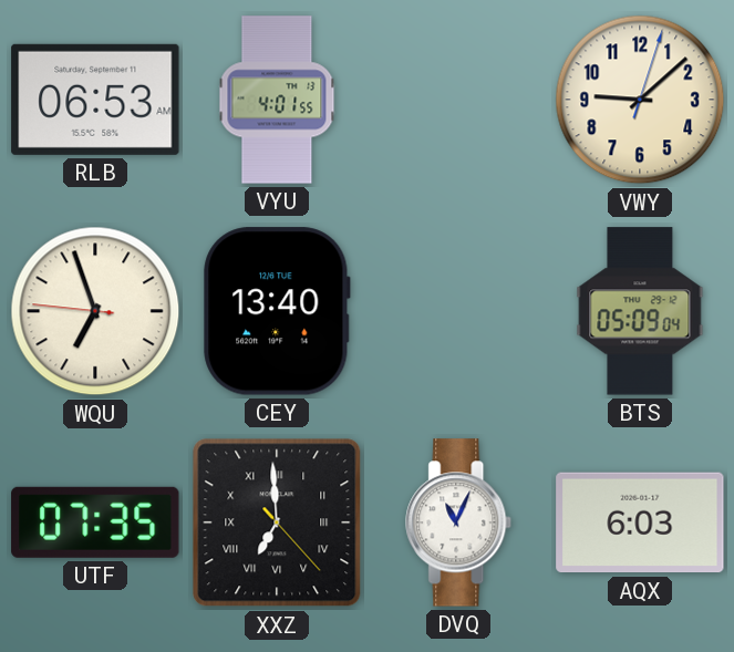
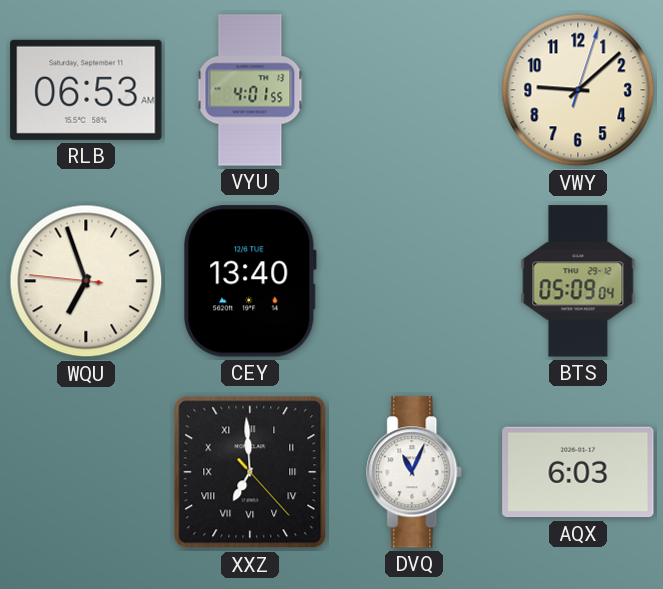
UTF: 07:35 -> none
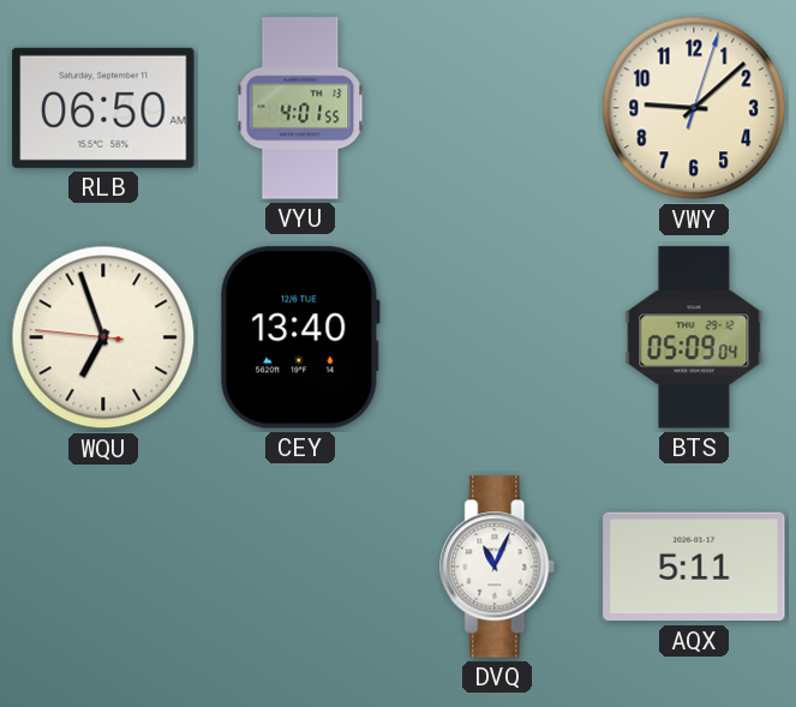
RLB: 06:53 -> 06:50
XXZ: 6:59 -> none
AQX: 6:03 -> 5:11
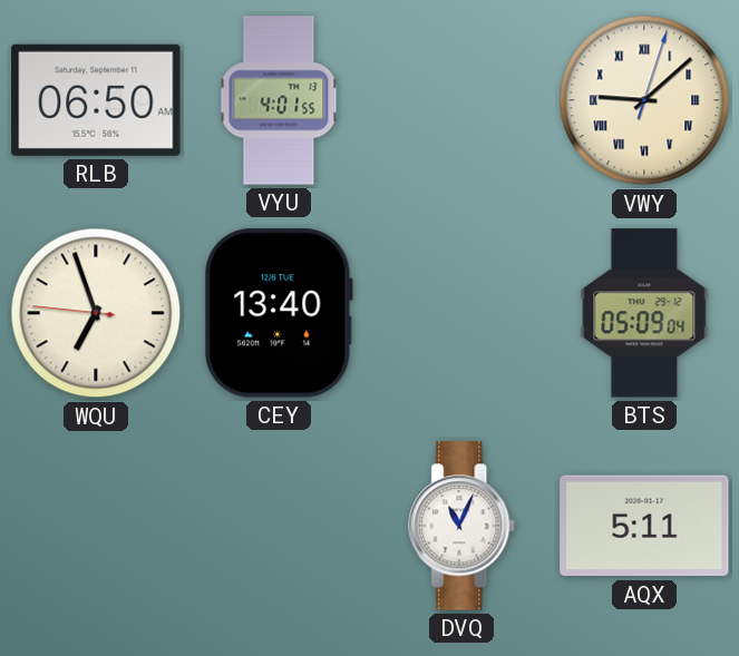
VWY numerals: Arabic -> Roman
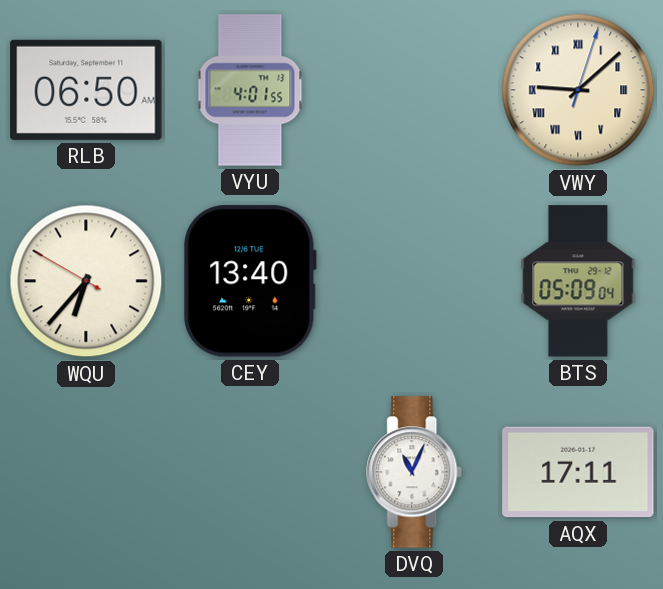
WQU: 6:56 -> 6:36
AQX: 5:11 -> 17:11
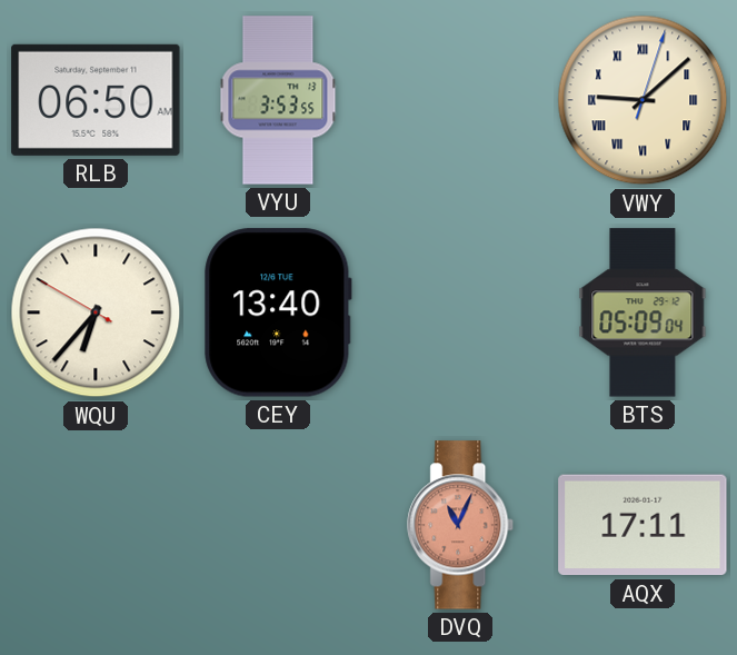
VYU: 4:01 -> 3:53
DVQ dial: white -> salmon
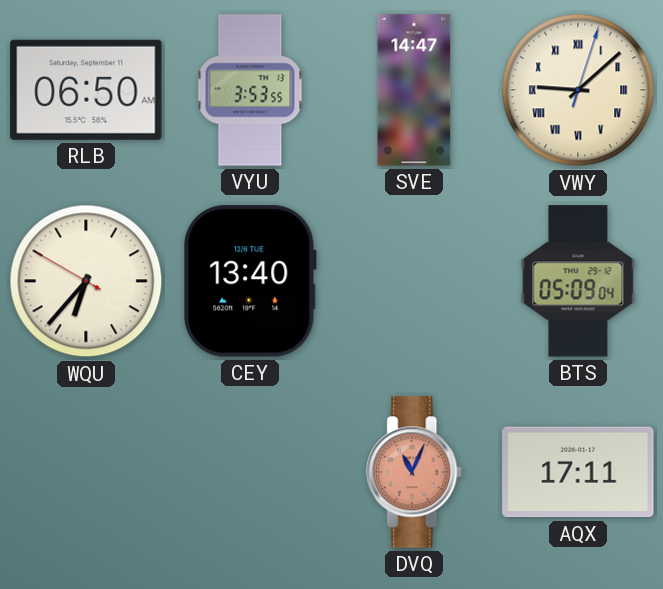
SVE: none -> 14:47
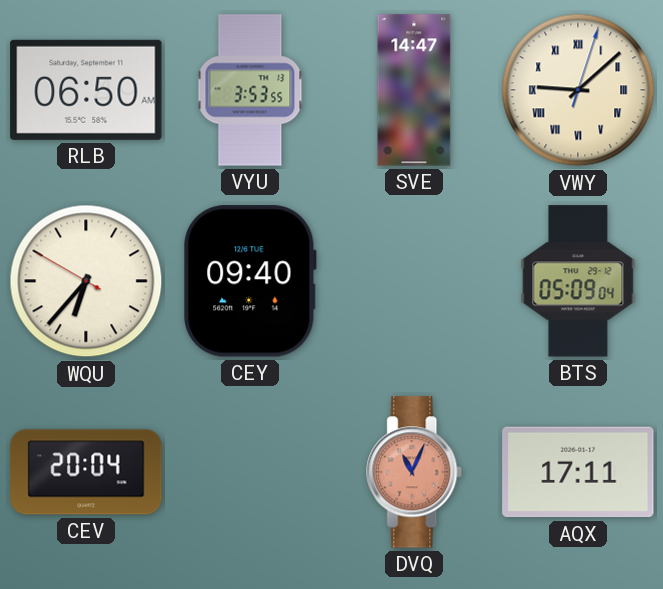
CEY: 13:40 -> 09:40
CEV: none -> 20:04
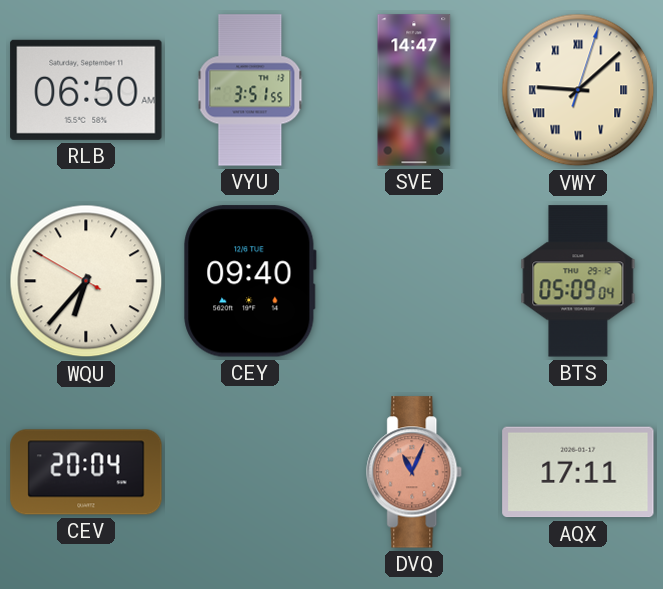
VYU: 3:53 -> 3:51
